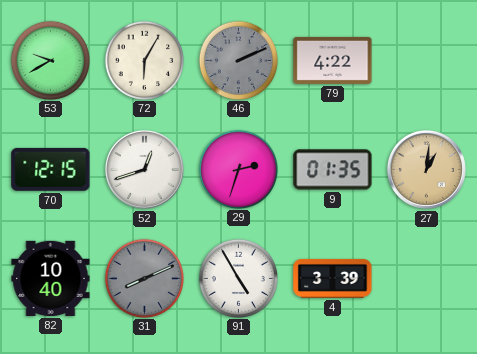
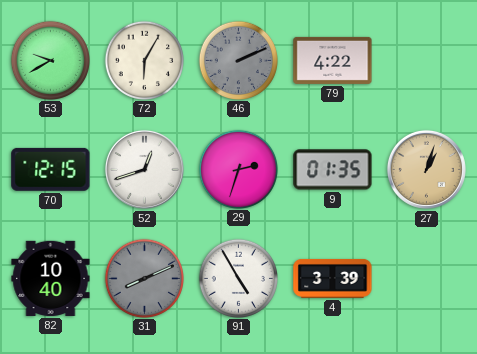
27: 1:01 -> 1:03
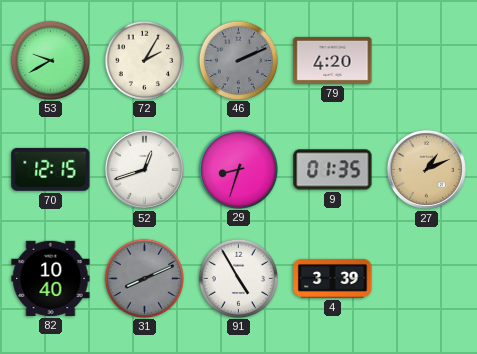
72: 6:05 -> 2:05
79: 4:22 -> 4:20
29: 2:33 -> 8:33
27: 1:03 -> 1:11
